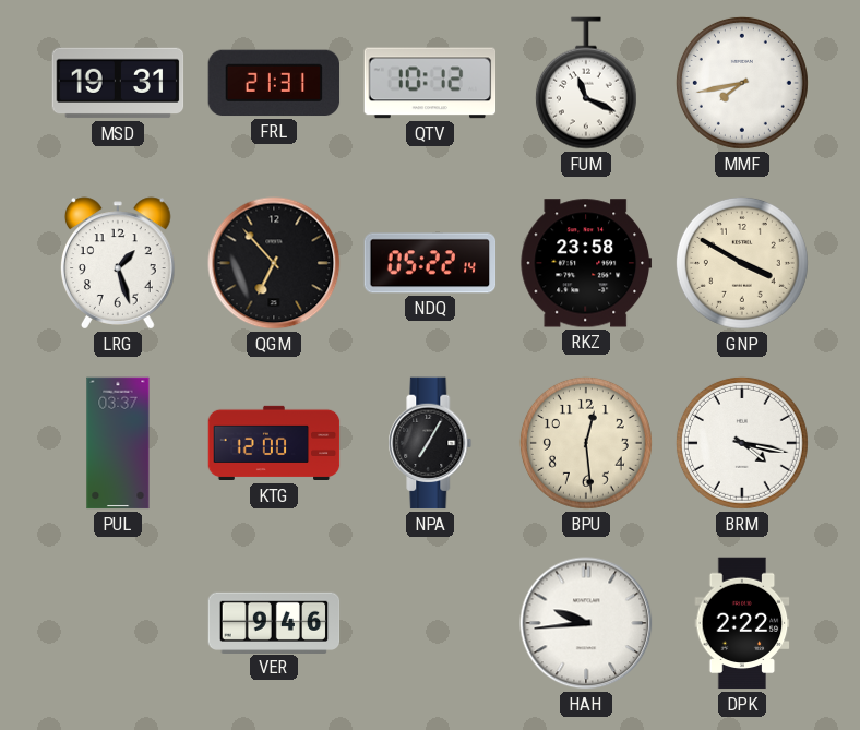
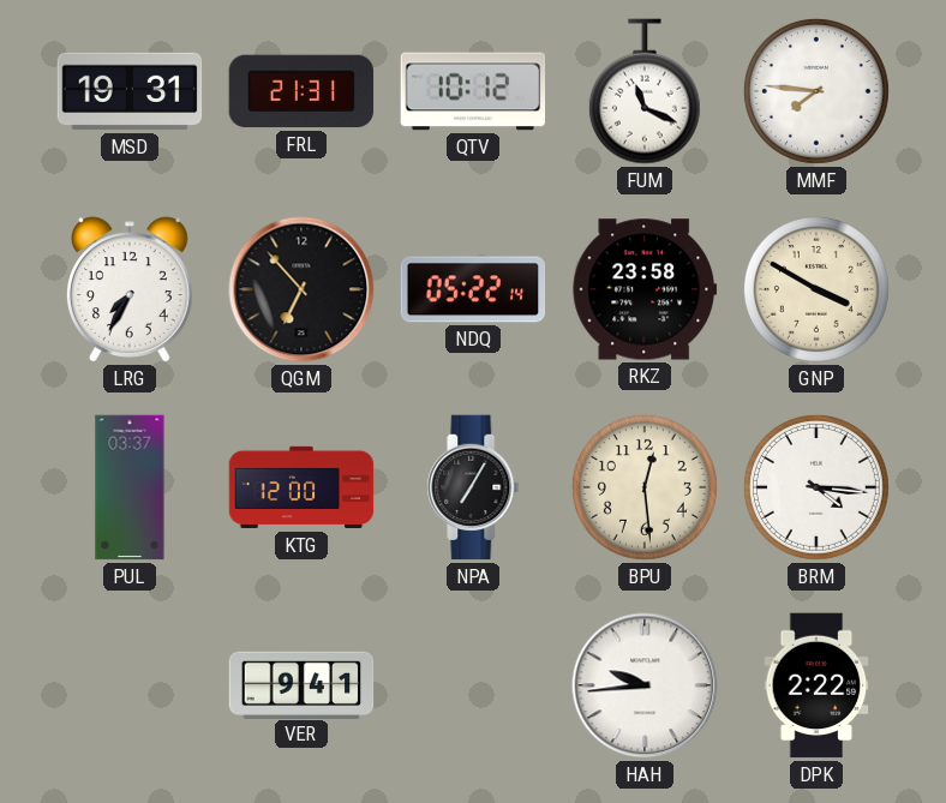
MMF: 7:43 -> 7:46
LRG: 1:27 -> 7:35
BRM: 4:17 -> 4:16
VER: 9:46 -> 9:41
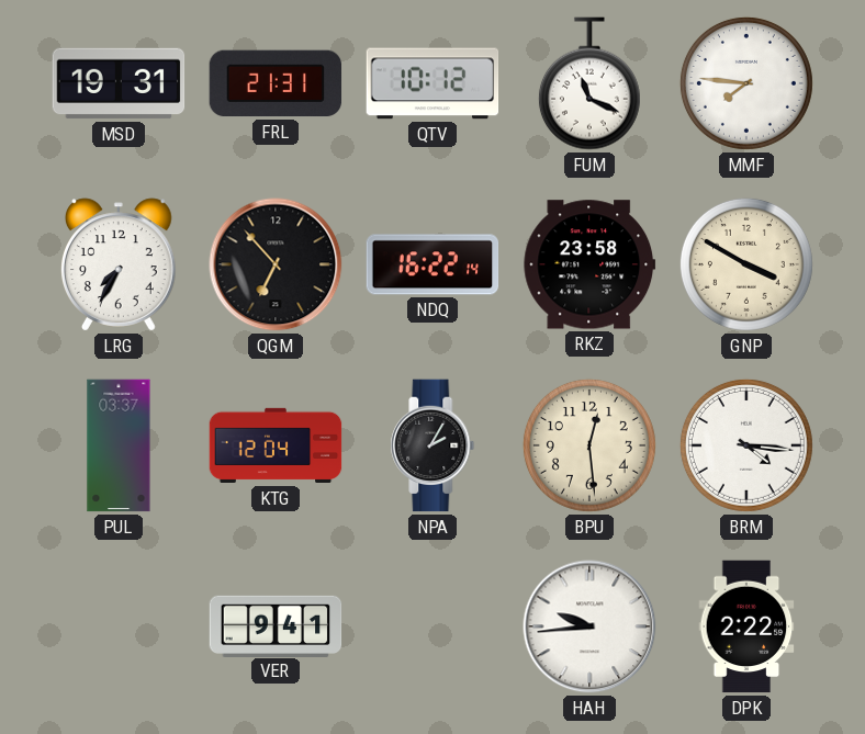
NDQ: 05:22 -> 16:22
KTG: 12:00 -> 12:04
NPA: 7:05 -> 2:05
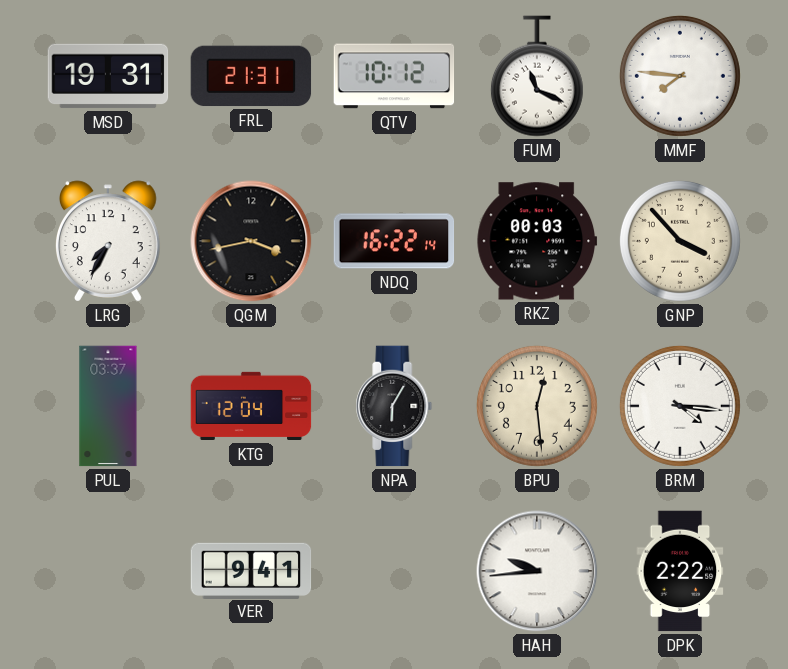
QGM: 6:53 -> 3:43
RKZ: 23:58 -> 00:03
GNP: 3:50 -> 3:53
NPA: 2:05 -> 6:05
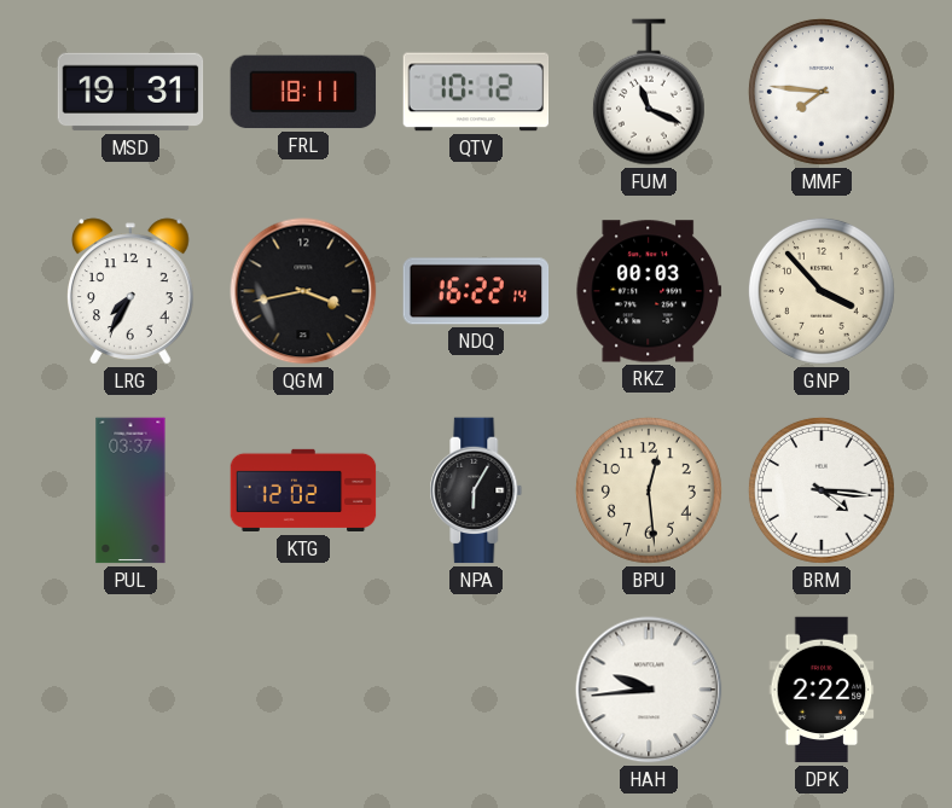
FRL: 21:31 -> 18:11
KTG: 12:04 -> 12:02
VER: 9:41 -> none
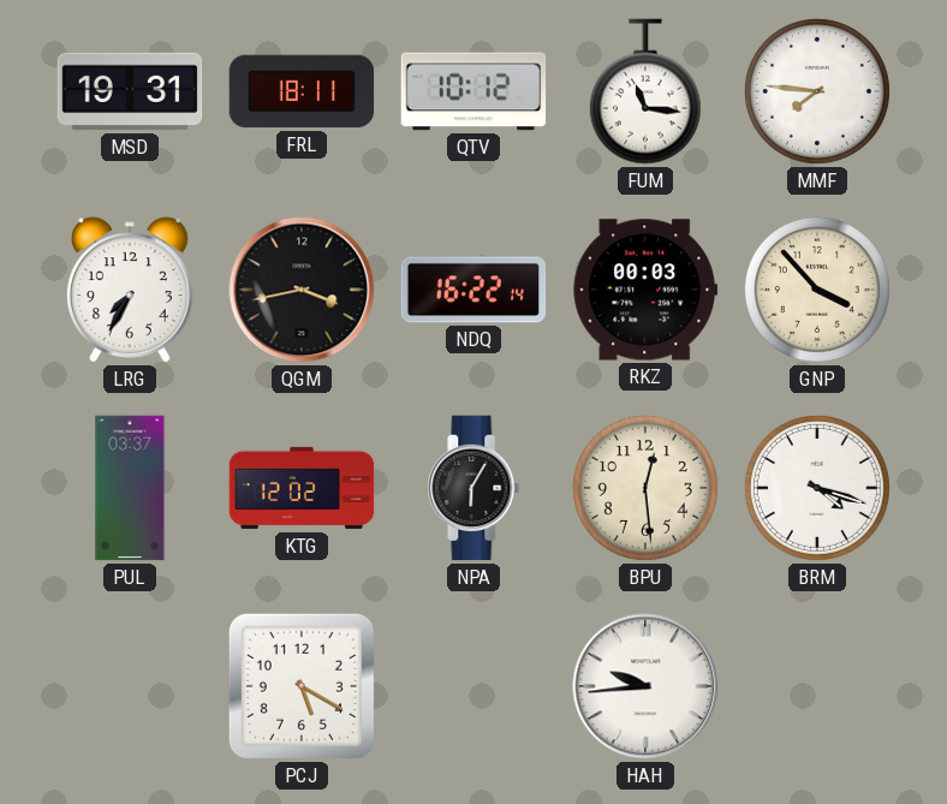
FUM: 11:19 -> 11:16
BRM: 4:16 -> 4:18
PCJ: none -> 5:20
DPK: 2:22 -> none
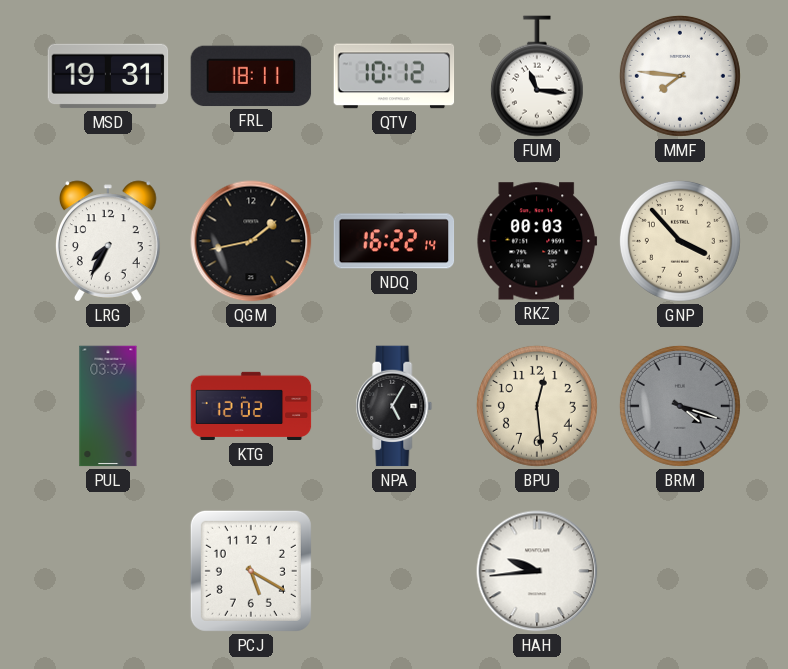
QGM: 3:43 -> 1:43
NPA: 6:05 -> 5:05
BRM dial: white -> grey
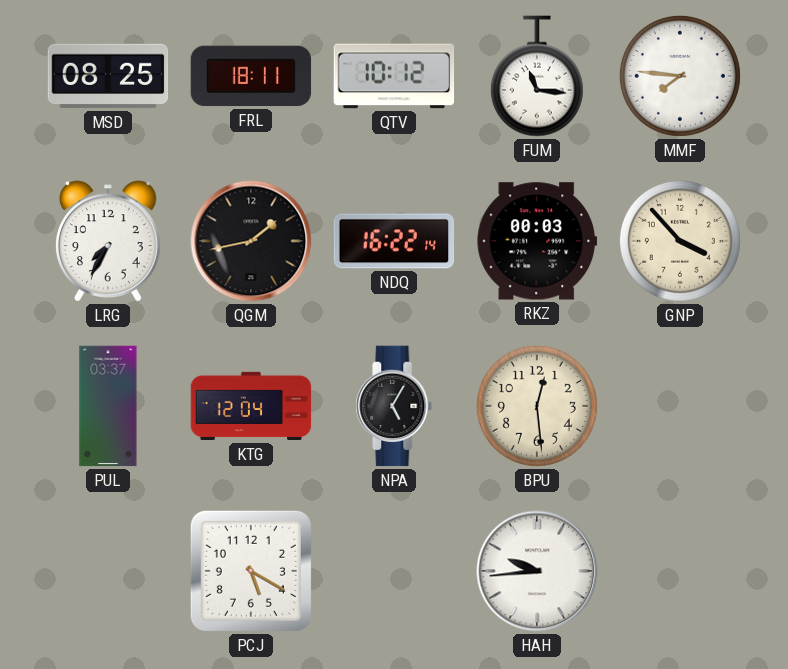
MSD: 19:31 -> 08:25
KTG: 12:02 -> 12:04
BRM: 4:18 -> none
